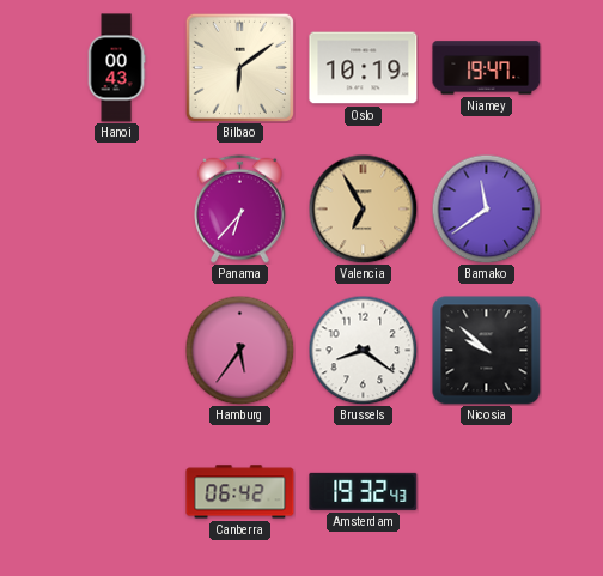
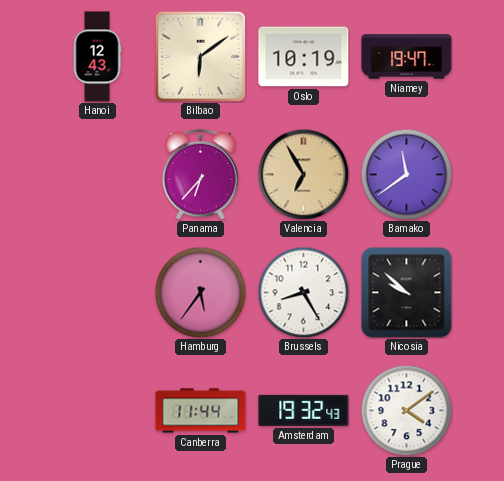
Hanoi: 00:43 -> 12:43
Brussels: 8:21 -> 8:25
Canberra: 06:42 -> 11:44
Prague: none -> 4:09
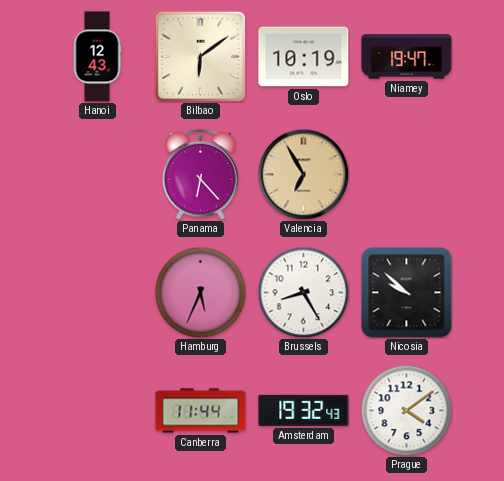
Panama: 6:37 -> 6:23
Bamako: 11:39 -> none
Hamburg: 5:36 -> 5:34
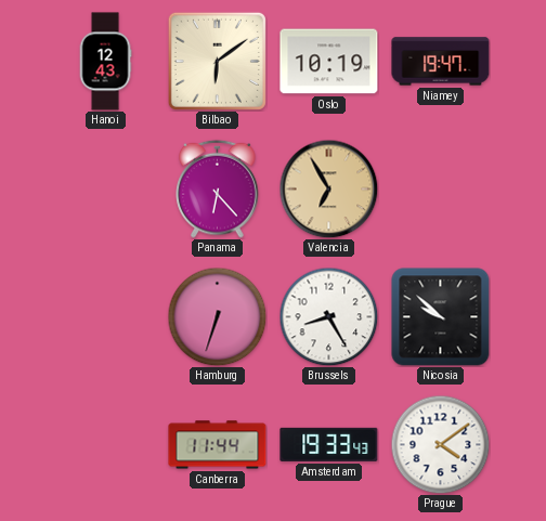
Hamburg: 5:34 -> 6:33
Amsterdam: 19:32 -> 19:33
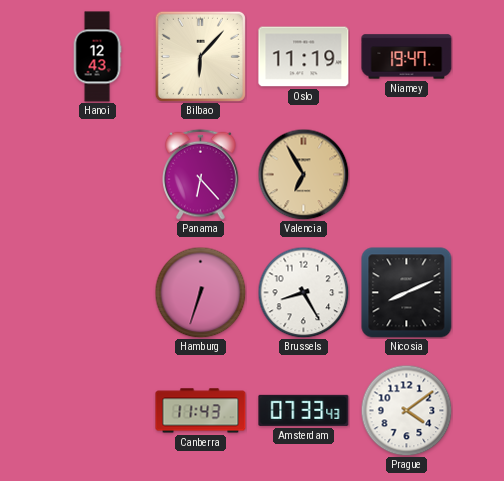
Bilbao: 6:09 -> 6:07
Oslo: 10:19 -> 11:19
Nicosia: 9:52 -> 8:11
Canberra: 11:44 -> 11:43
Amsterdam: 19:33 -> 07:33
